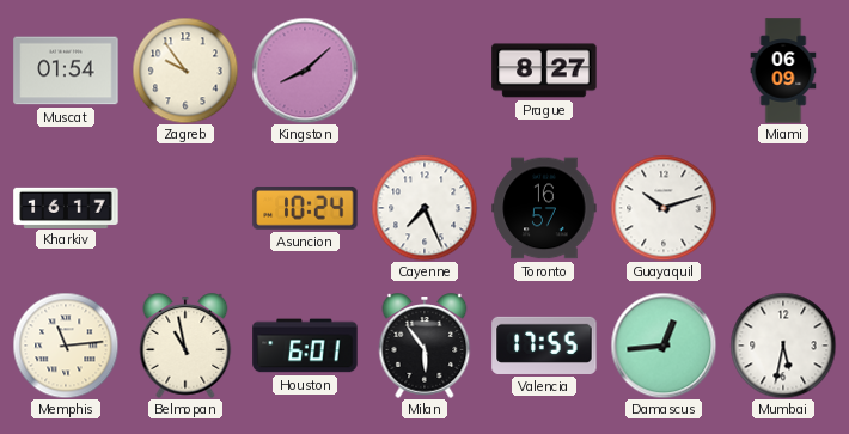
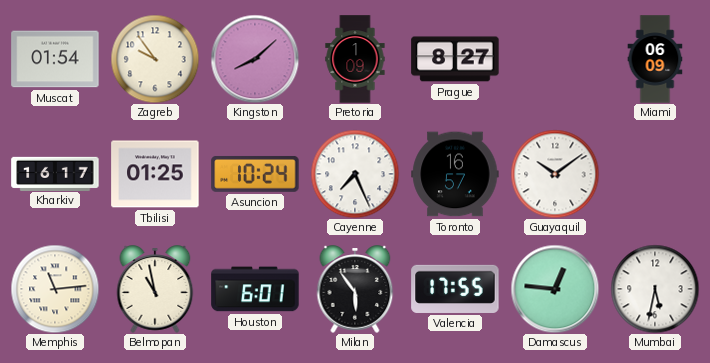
Pretoria: none -> 1:09
Tbilisi: none -> 01:25
Guayaquil: 10:12 -> 10:09
Damascus: 12:44 -> 12:46
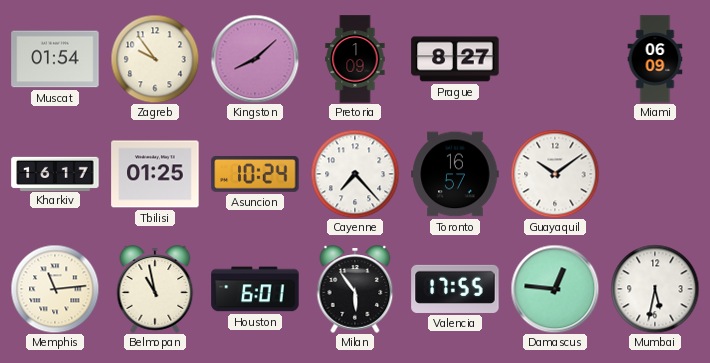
Cayenne: 7:26 -> 7:23
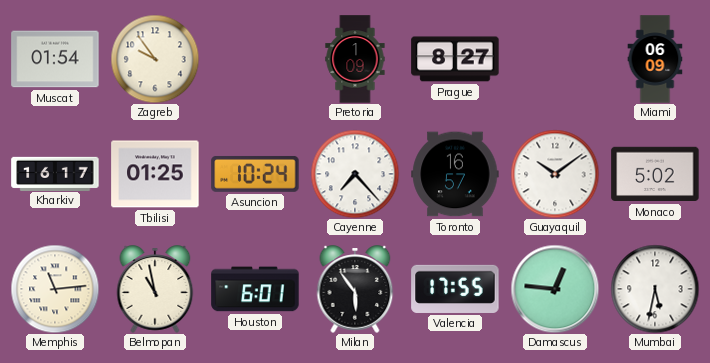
Kingston: 8:08 -> none
Monaco: none -> 5:02
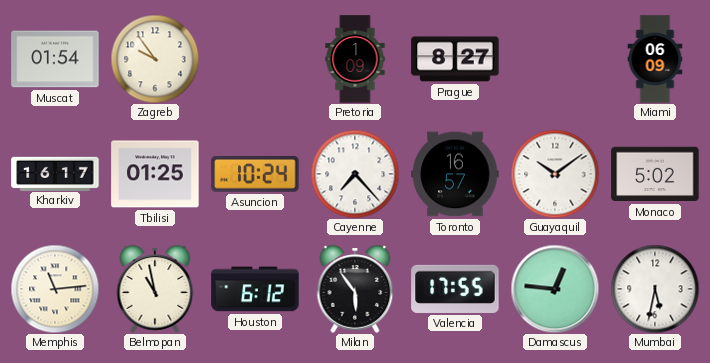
Houston: 6:01 -> 6:12
